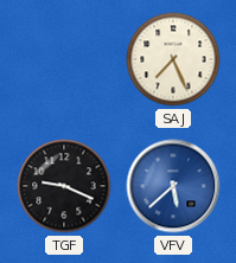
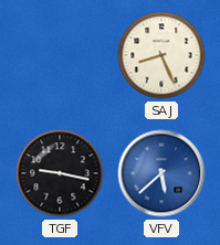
SAJ: 7:26 -> 8:26
TGF: 9:19 -> 9:17
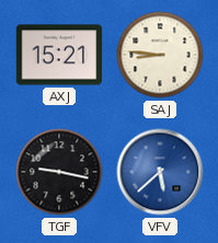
AXJ: none -> 15:21
SAJ: 8:26 -> 8:46
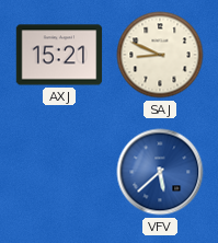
SAJ: 8:46 -> 8:49
TGF: 9:17 -> none
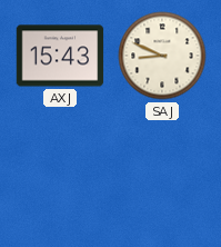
AXJ: 15:21 -> 15:43
VFV: 5:38 -> none
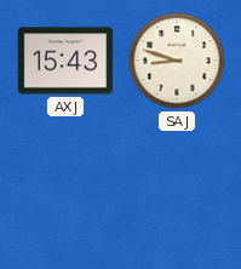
SAJ: 8:49 -> 8:48
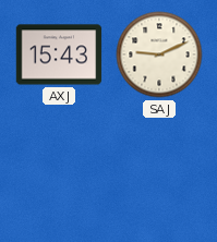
SAJ: 8:48 -> 9:11
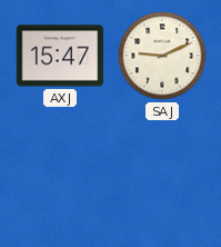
AXJ: 15:43 -> 15:47
